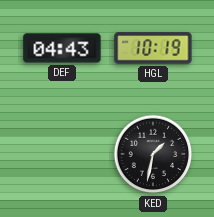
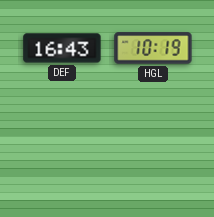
DEF: 04:43 -> 16:43
KED: 1:32 -> none
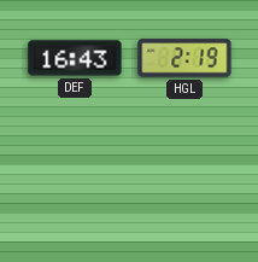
HGL: 10:19 -> 2:19
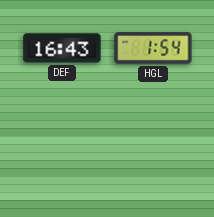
HGL: 2:19 -> 1:54
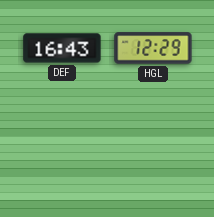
HGL: 1:54 -> 12:29
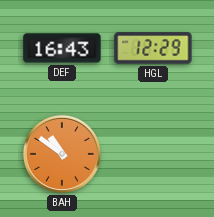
BAH: none -> 10:51
